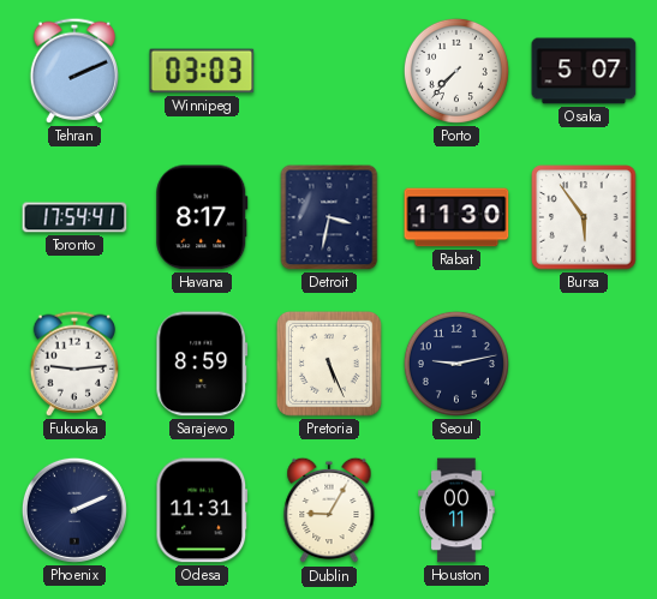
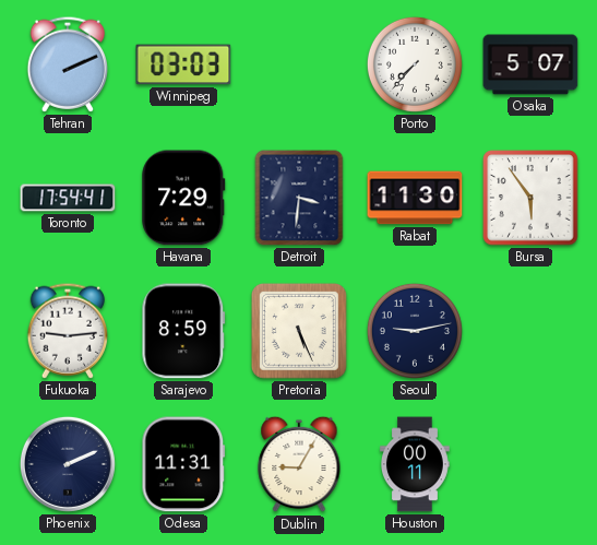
Havana: 8:17 -> 7:29
Detroit: 3:32 -> 3:31
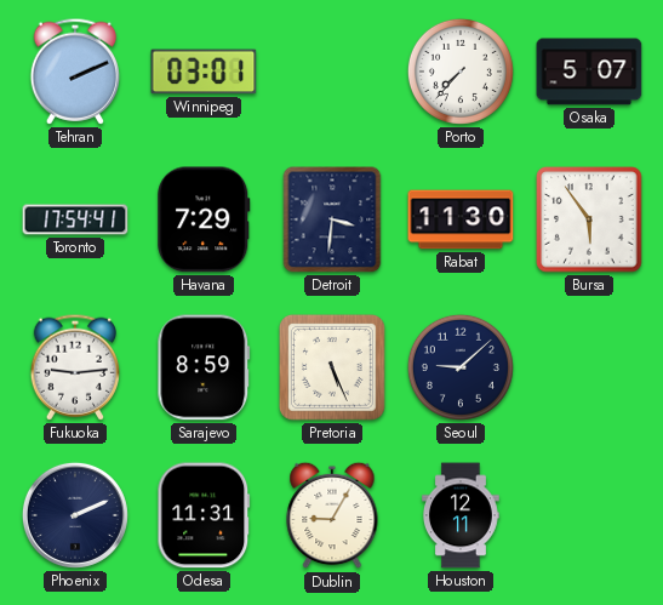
Winnipeg: 03:03 -> 03:01
Seoul: 9:13 -> 9:08
Houston: 00:11 -> 12:11
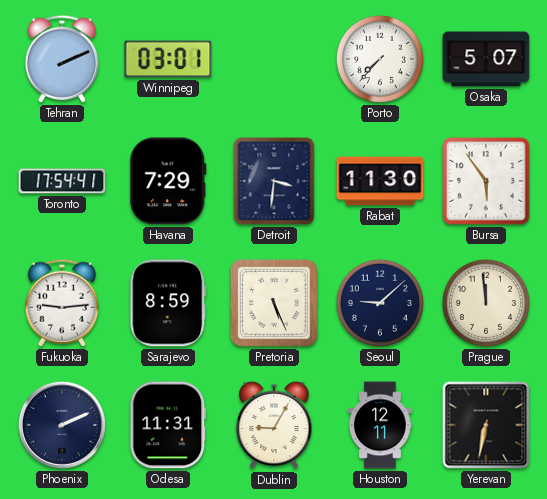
Prague: none -> 11:59
Yerevan: none -> 6:32
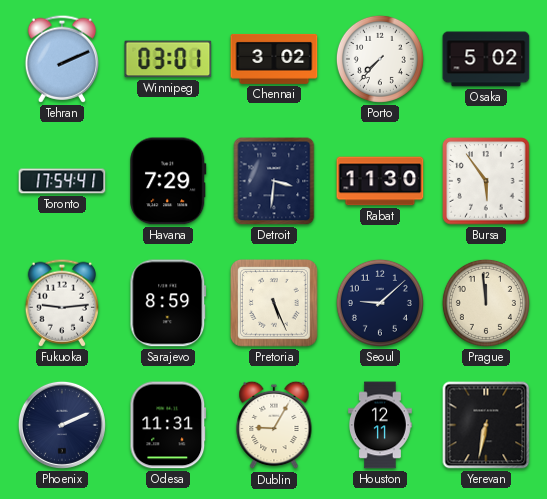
Chennai: none -> 3:02
Osaka: 5:07 -> 5:02
